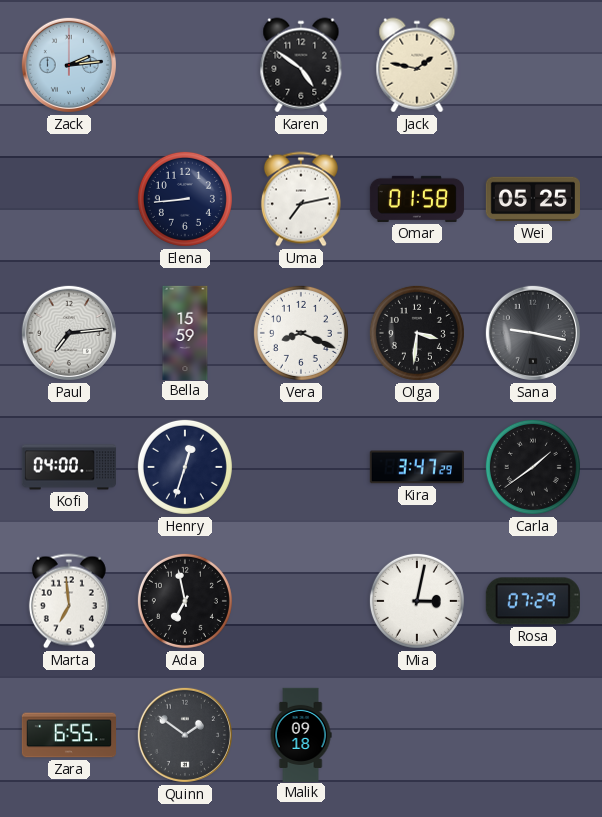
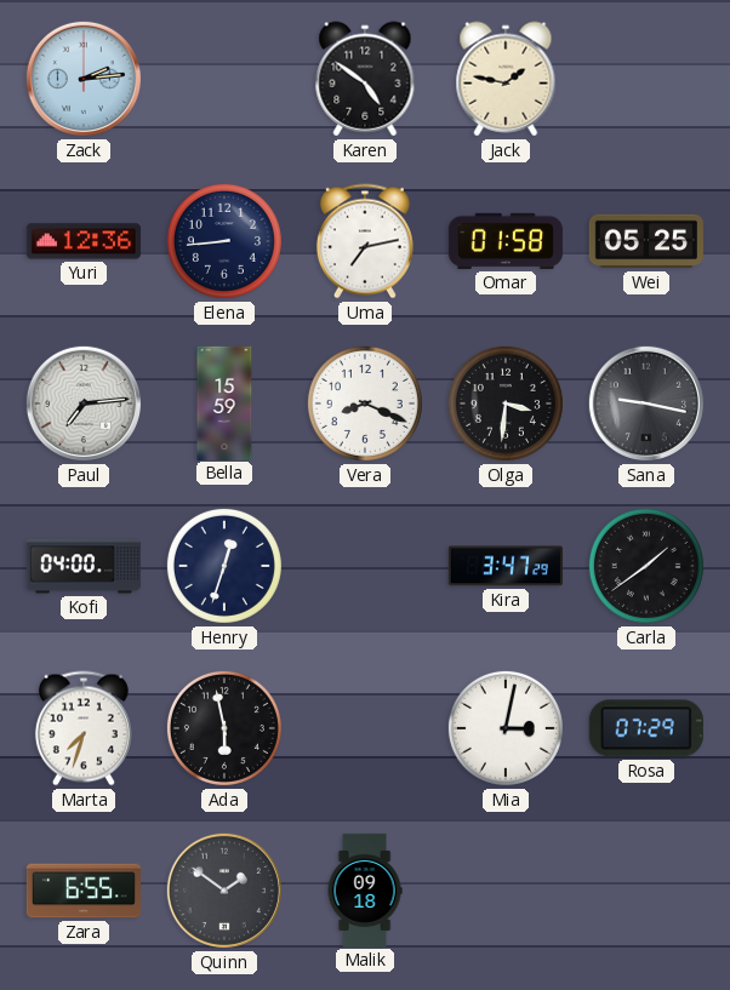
Yuri: none -> 12:36
Marta: 6:59 -> 7:33
Ada: 6:58 -> 5:58
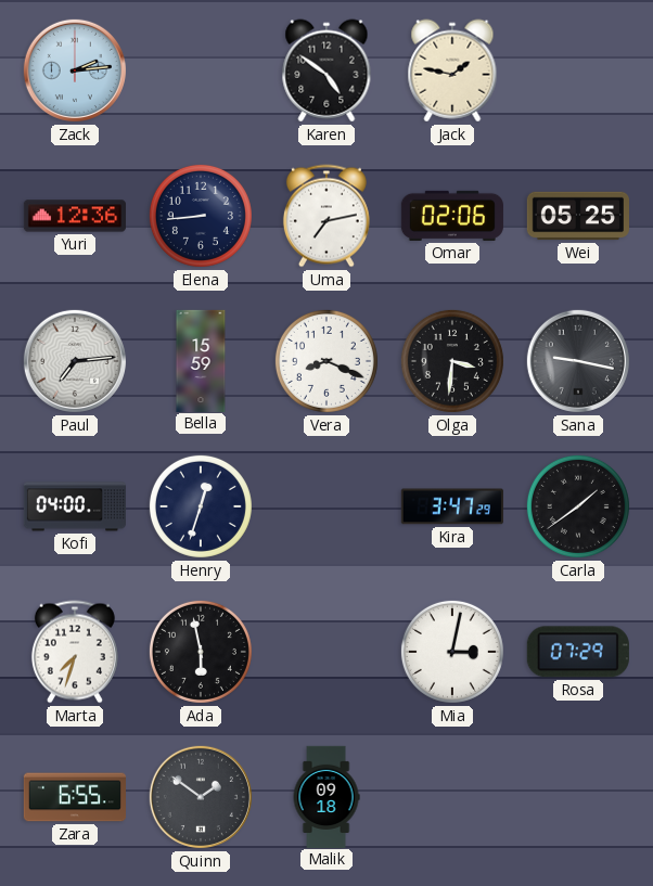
Omar: 01:58 -> 02:06
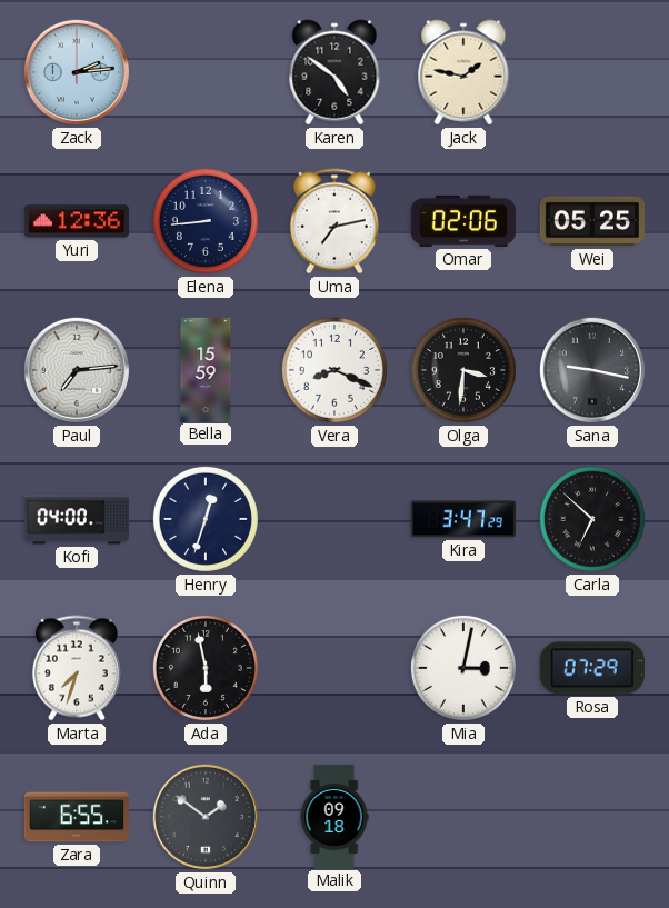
Carla: 1:39 -> 6:52
